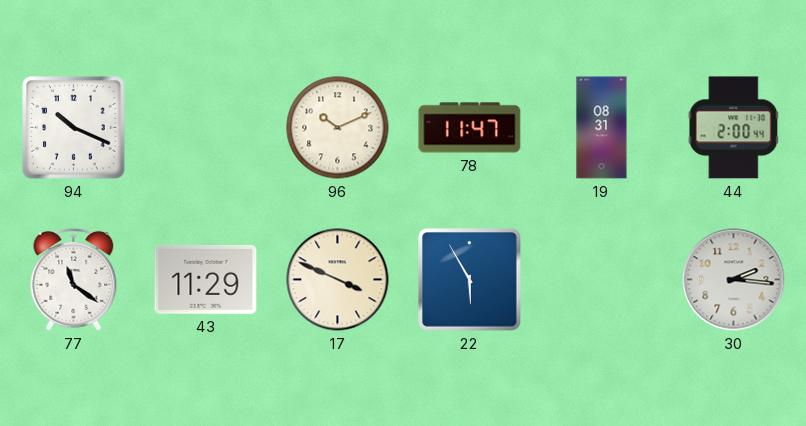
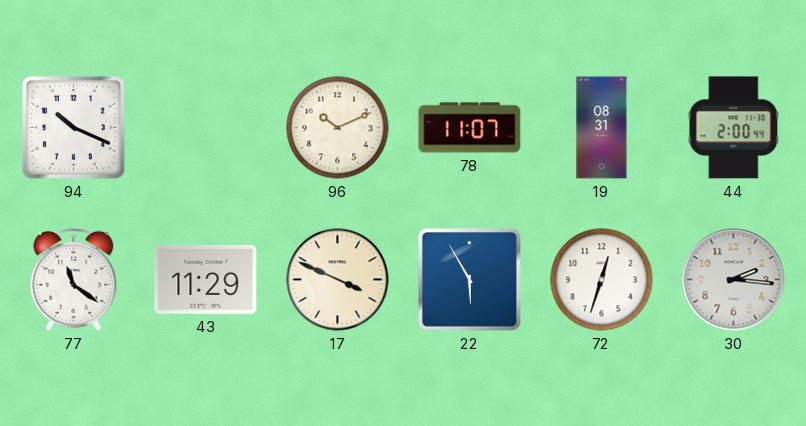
78: 11:47 -> 11:07
72: none -> 12:33
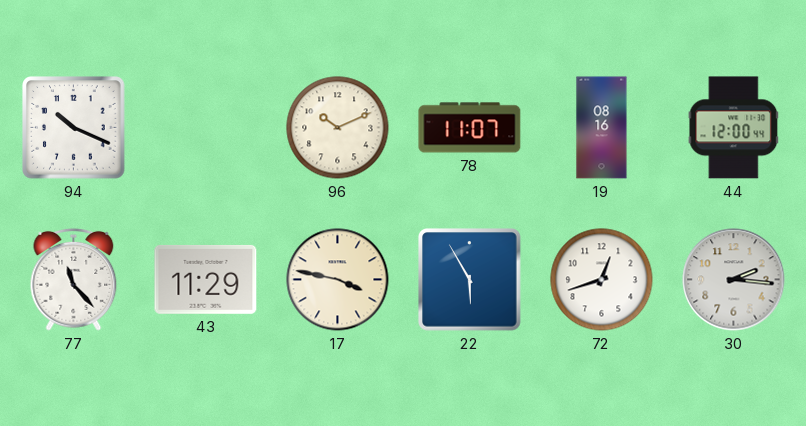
19: 08:31 -> 08:16
44: 2:00 -> 12:00
77: 11:21 -> 11:23
17: 3:49 -> 3:47
72: 12:33 -> 12:42
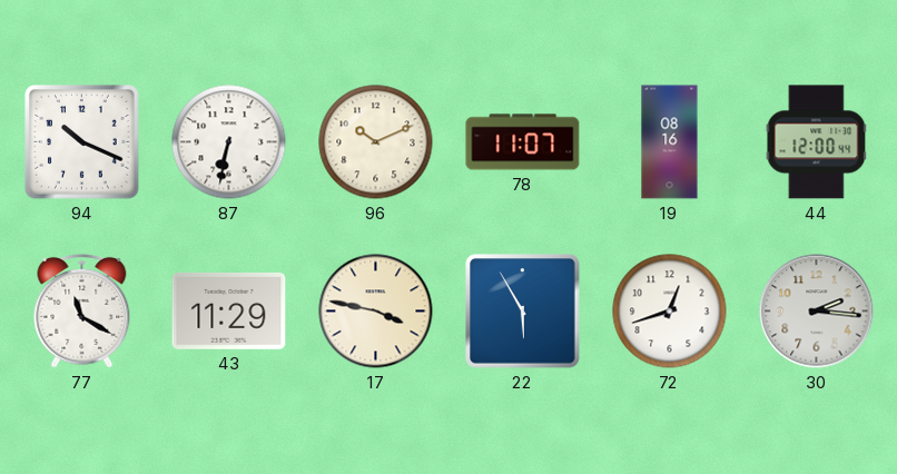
87: none -> 6:32
77: 11:23 -> 11:20
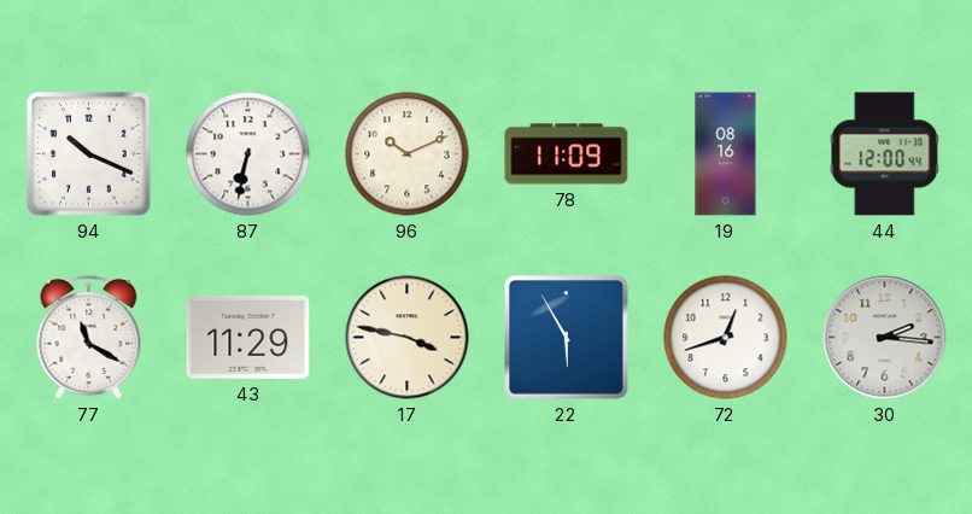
78: 11:07 -> 11:09
